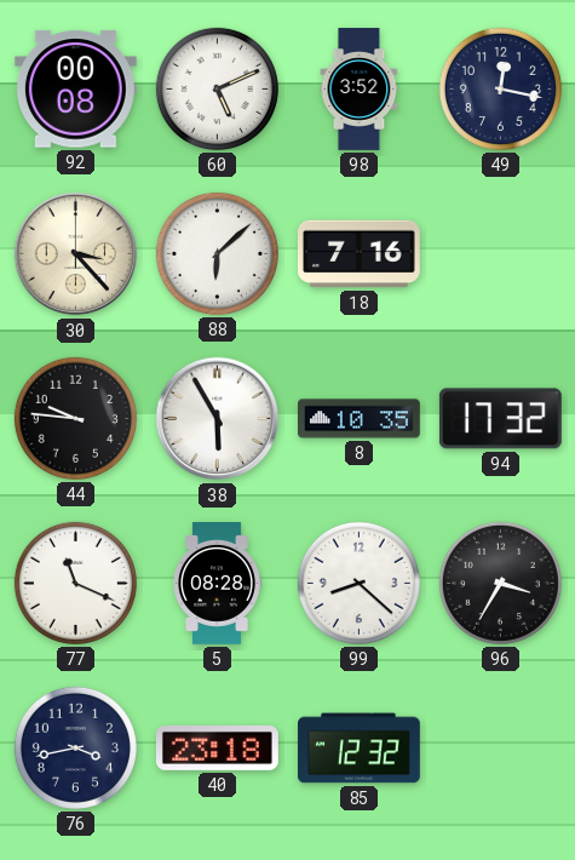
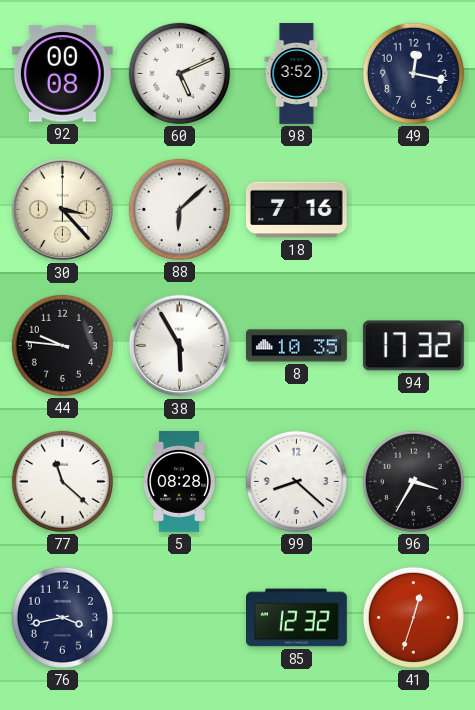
77: 11:19 -> 11:22
40: 23:18 -> none
41: none -> 12:33
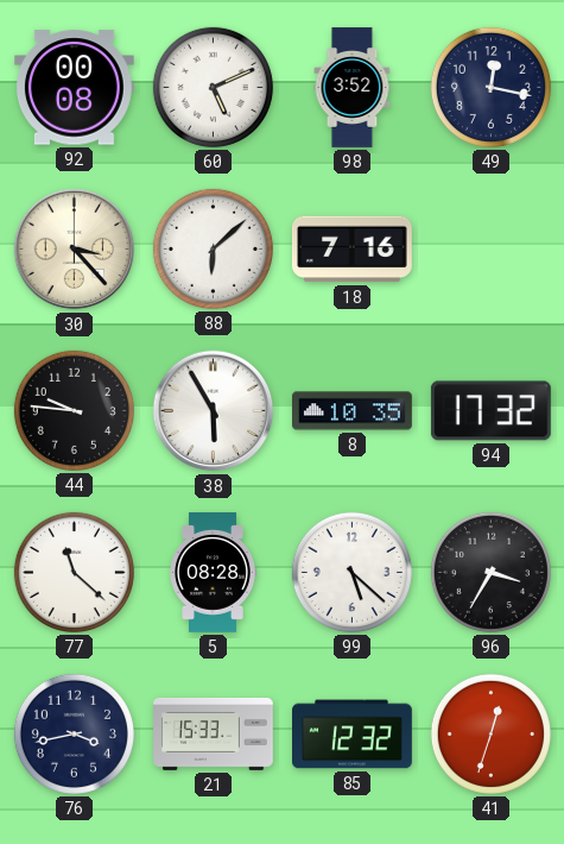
99: 8:22 -> 5:22
21: none -> 15:33
